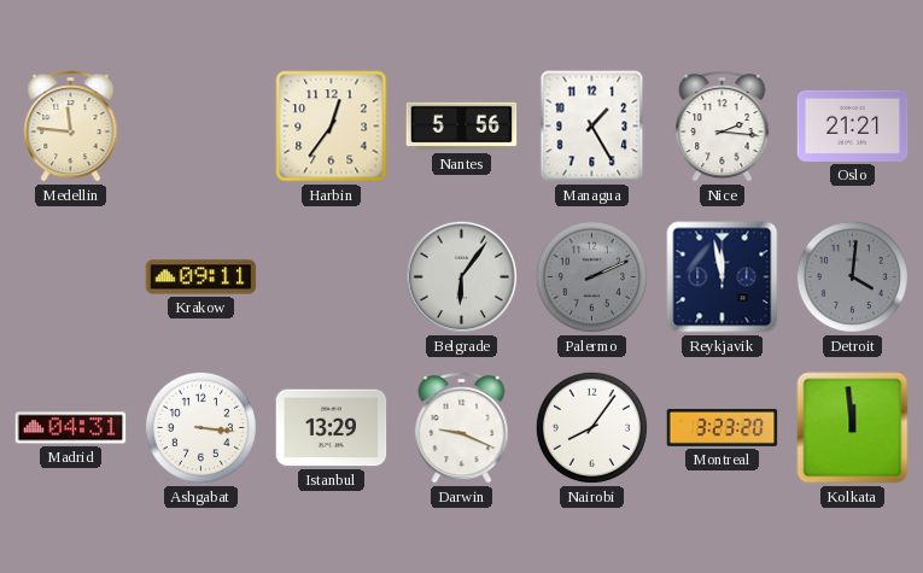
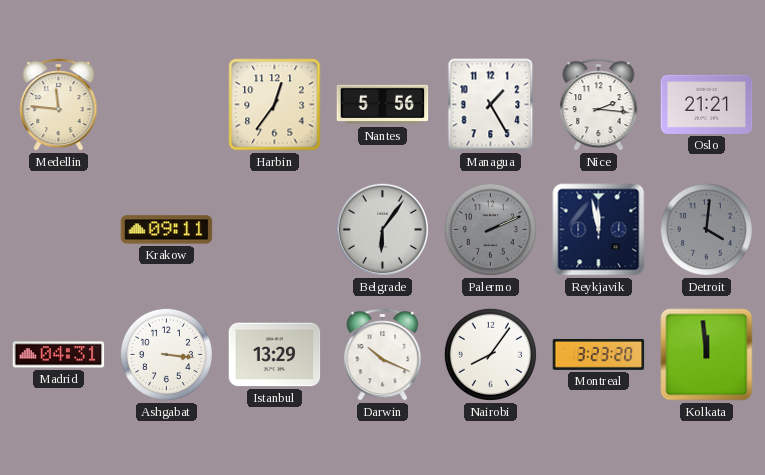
Darwin: 9:19 -> 10:19
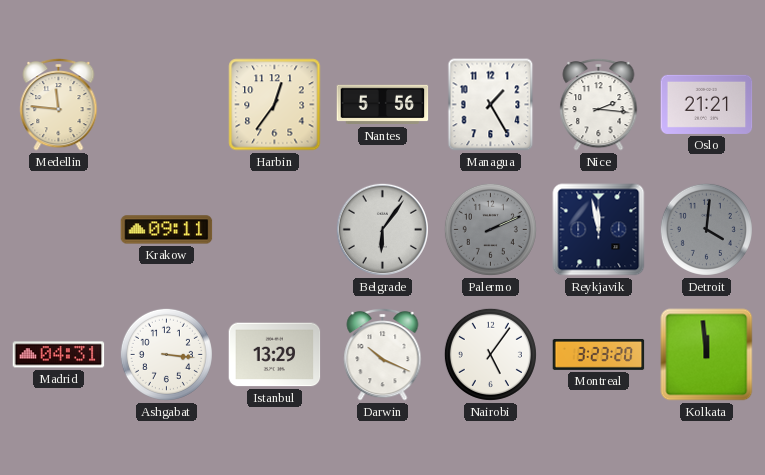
Nairobi: 8:06 -> 5:06
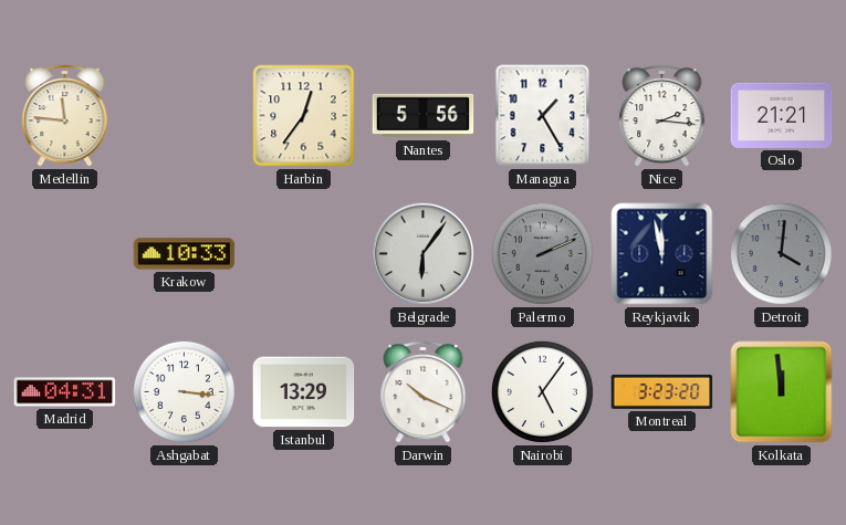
Krakow: 09:11 -> 10:33
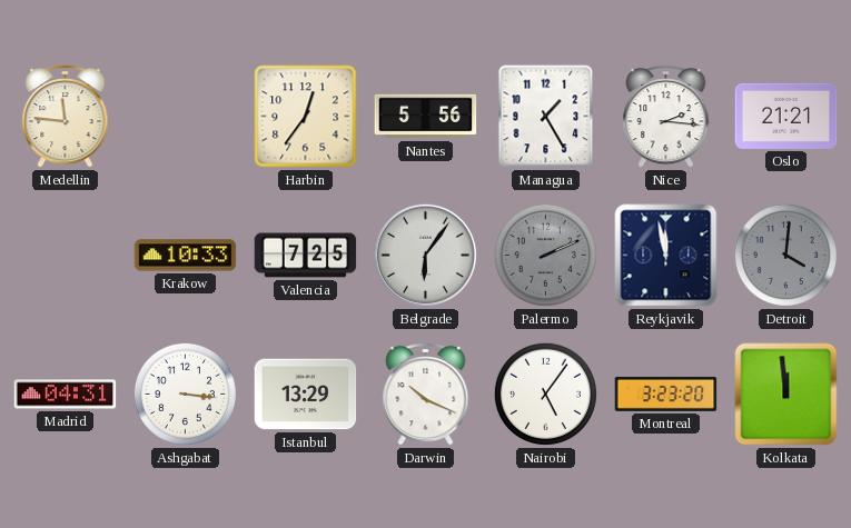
Valencia: none -> 7:25
